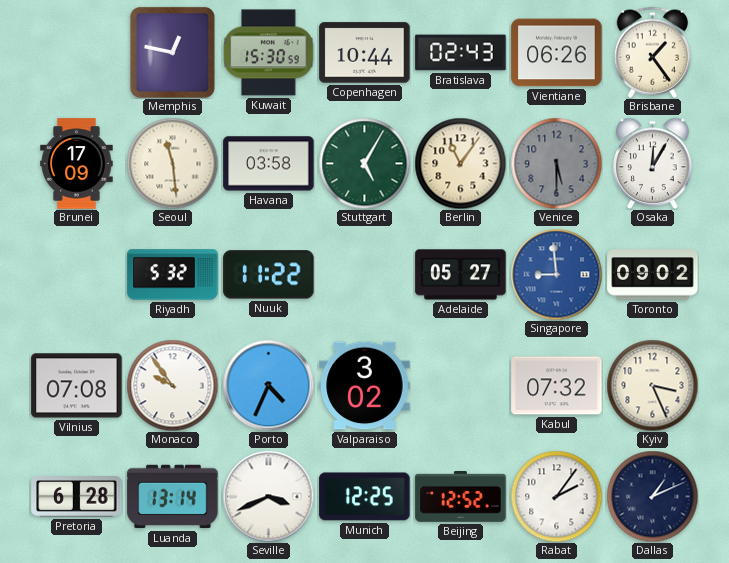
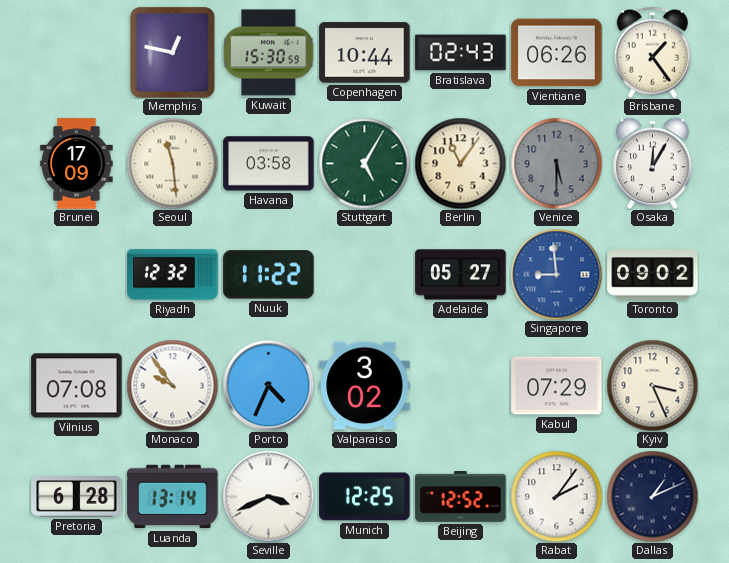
Riyadh: 5:32 -> 12:32
Kabul: 07:32 -> 07:29
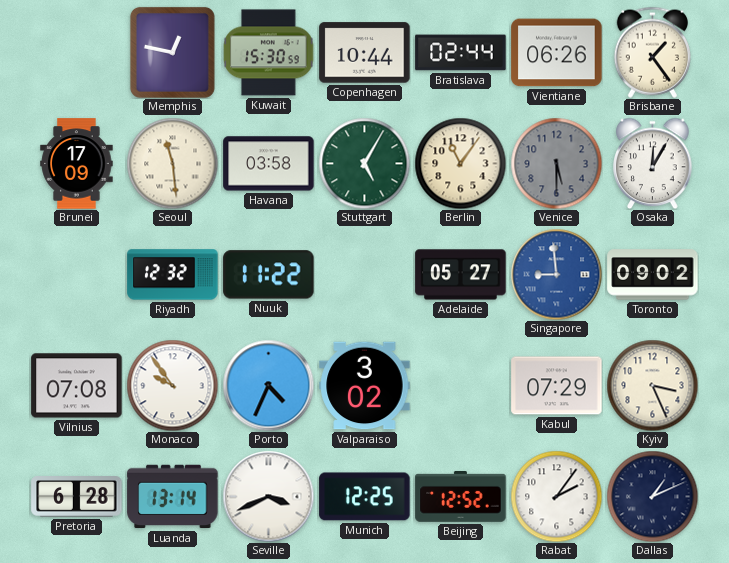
Bratislava: 02:43 -> 02:44
